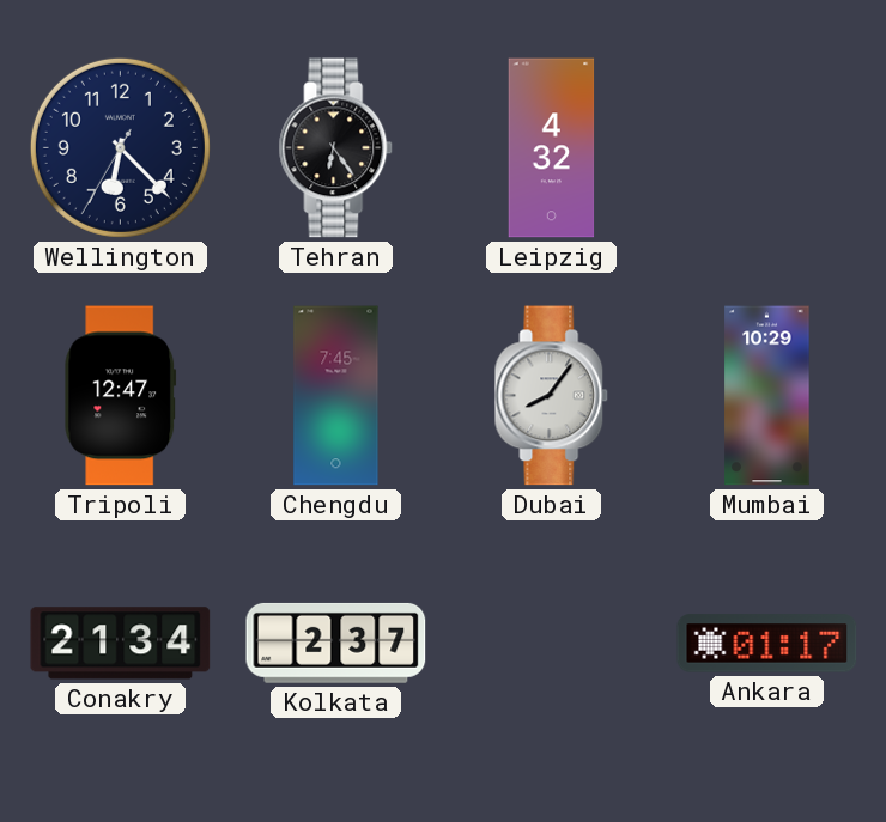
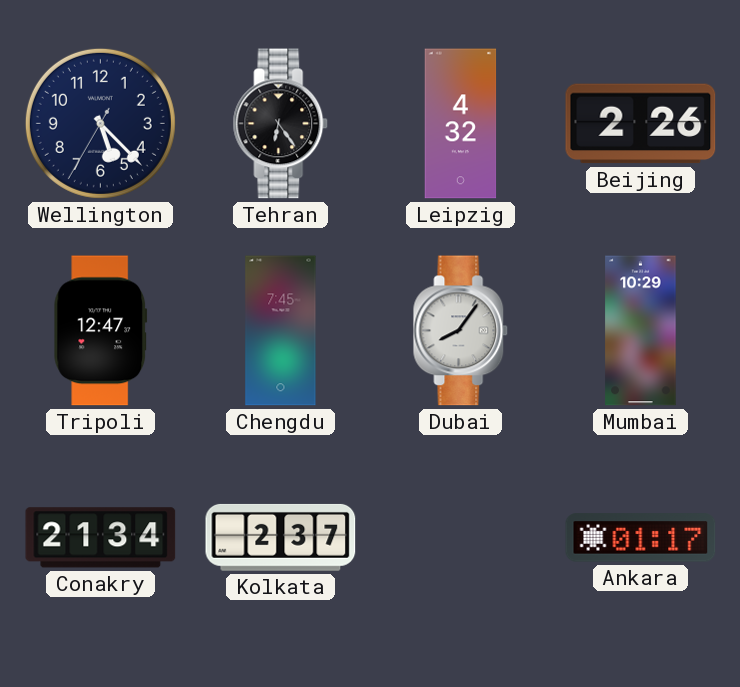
Wellington: 6:22 -> 5:22
Beijing: none -> 2:26
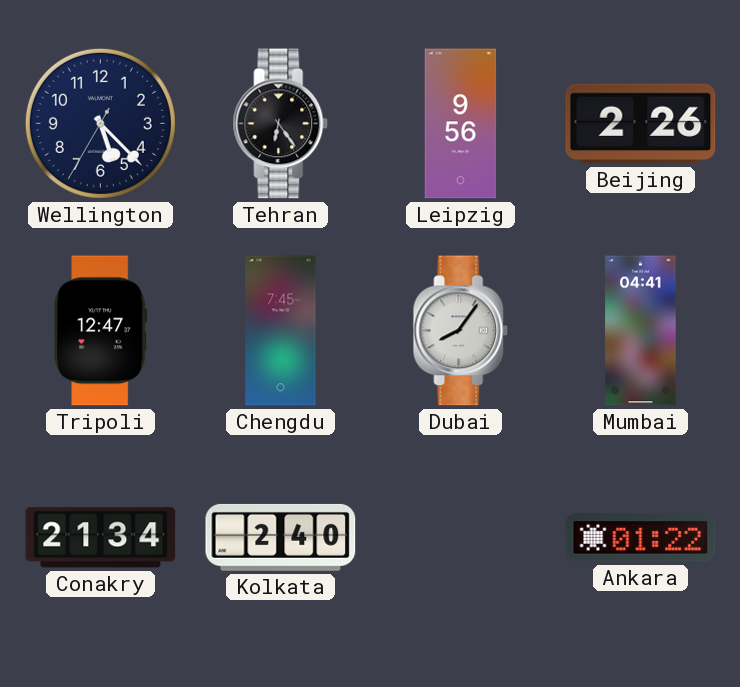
Leipzig: 4:32 -> 9:56
Mumbai: 10:29 -> 04:41
Kolkata: 2:37 -> 2:40
Ankara: 01:17 -> 01:22
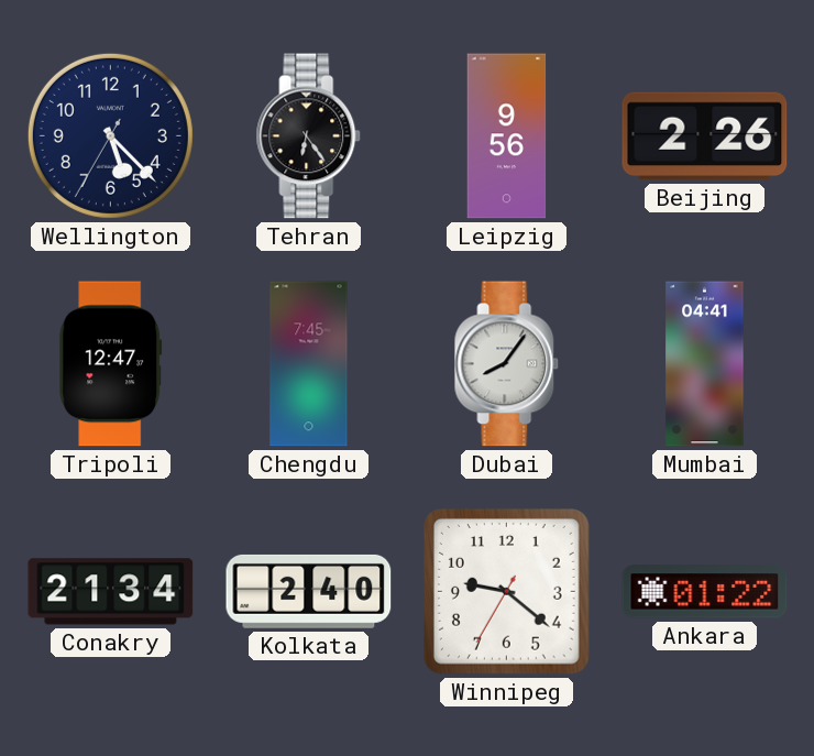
Winnipeg: none -> 9:21
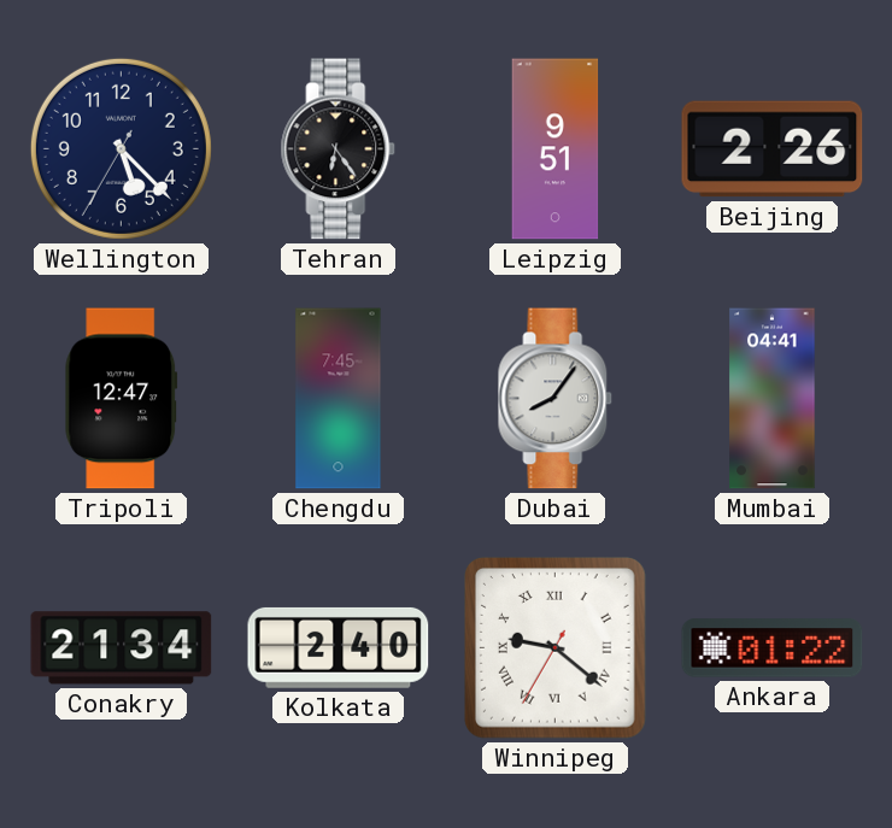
Leipzig: 9:56 -> 9:51
Winnipeg numerals: Arabic -> Roman
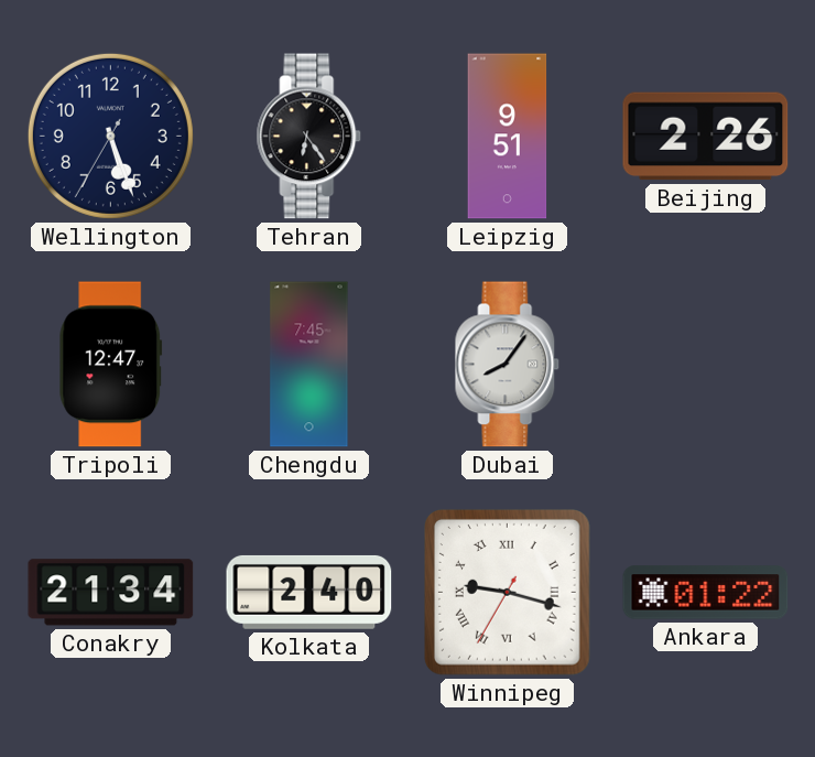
Wellington: 5:22 -> 5:26
Mumbai: 04:41 -> none
Winnipeg: 9:21 -> 9:17
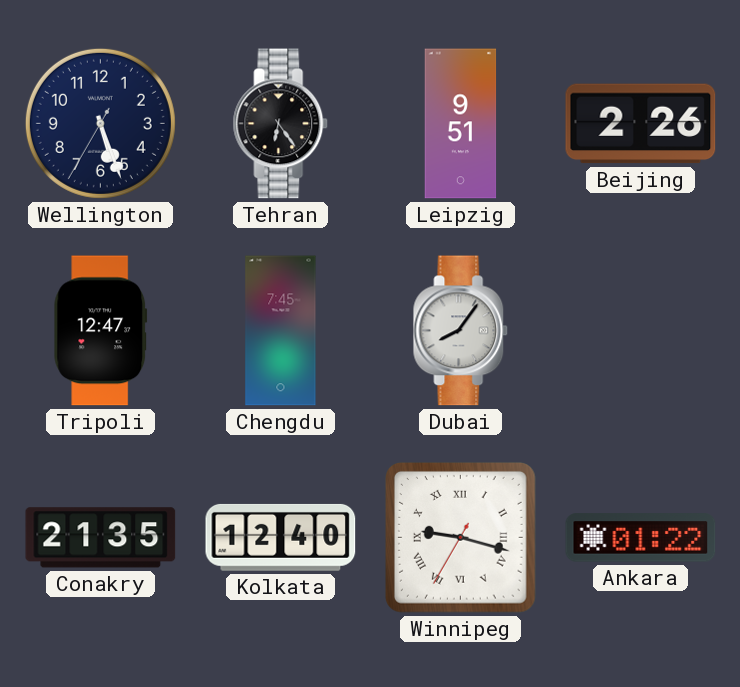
Conakry: 21:34 -> 21:35
Kolkata: 2:40 -> 12:40
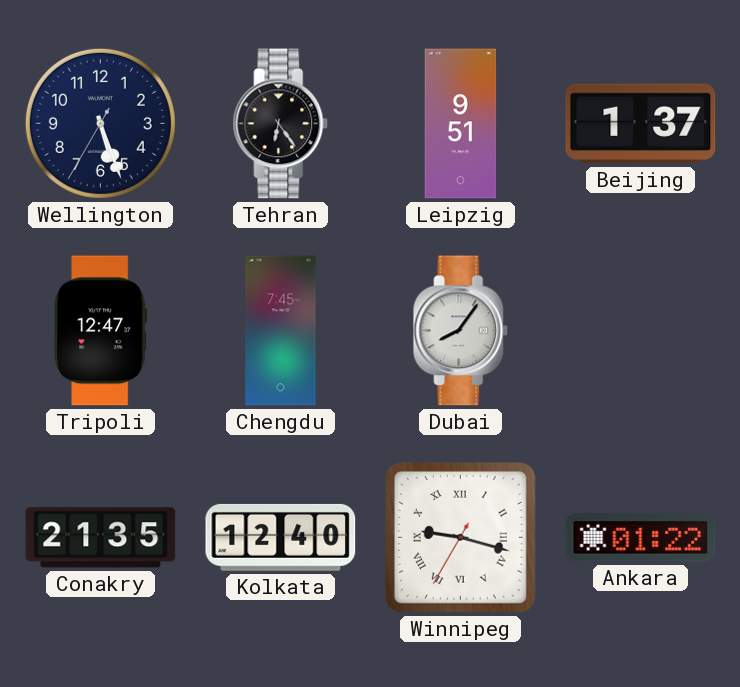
Beijing: 2:26 -> 1:37
